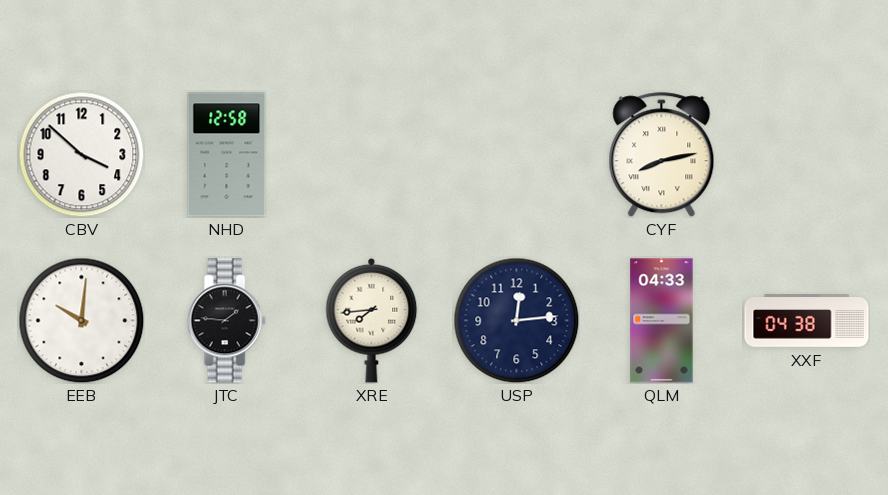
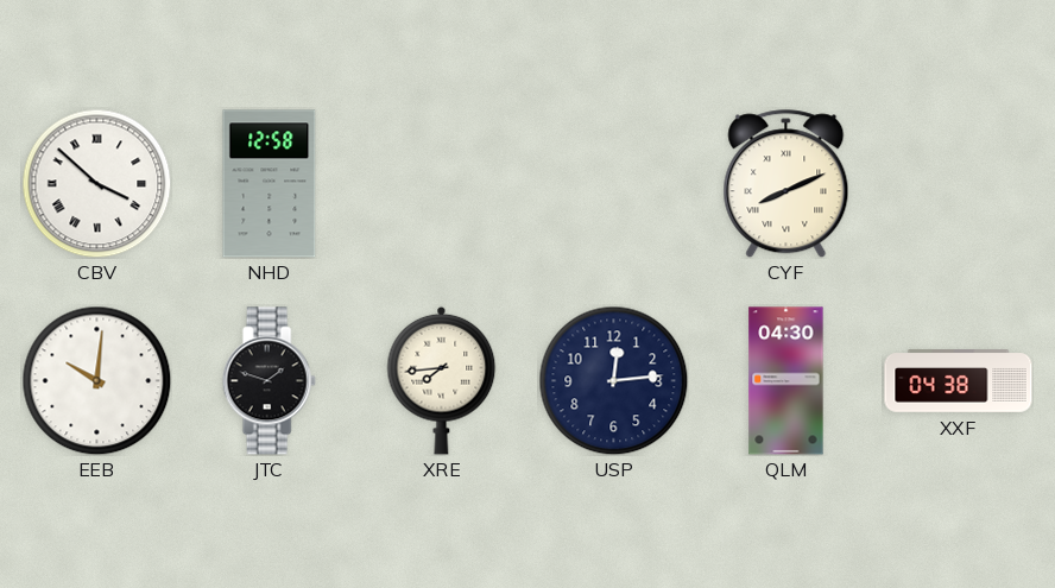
CBV numerals: Arabic -> Roman
CYF: 8:13 -> 8:11
JTC: 1:46 -> 1:48
QLM: 04:33 -> 04:30
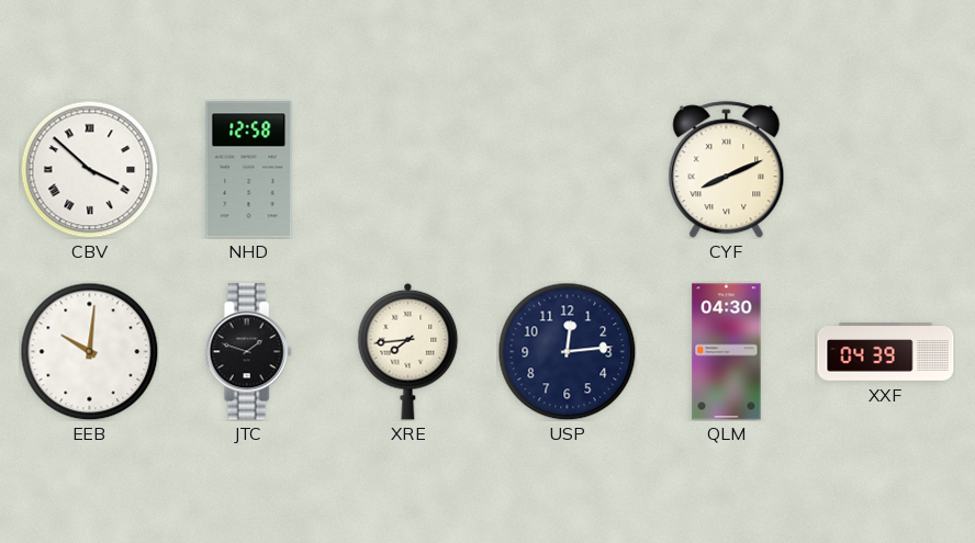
XXF: 04:38 -> 04:39
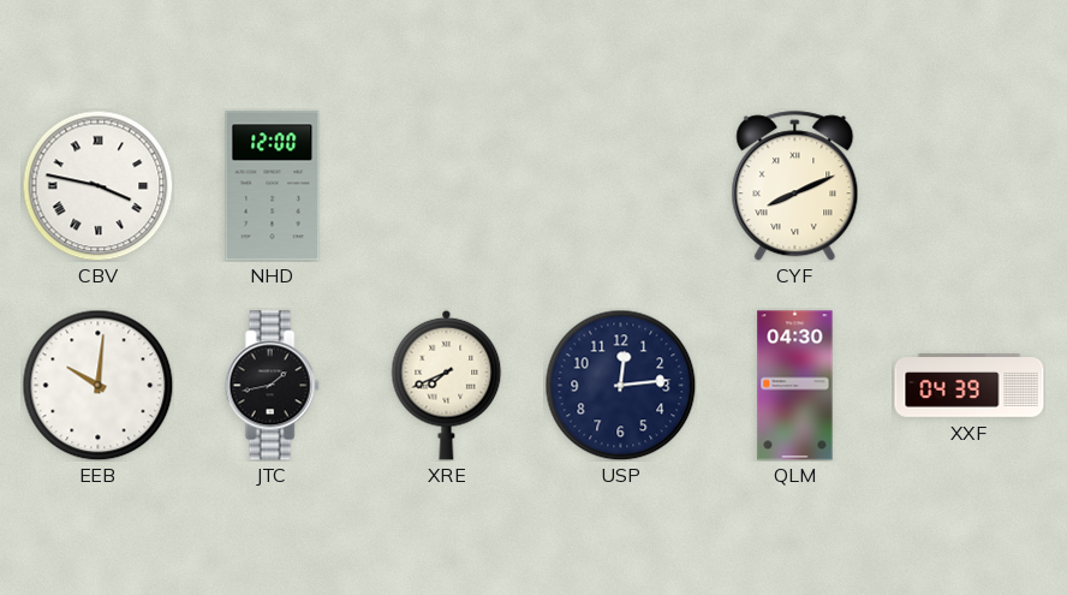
CBV: 3:52 -> 3:47
NHD: 12:58 -> 12:00
JTC: 1:48 -> 1:43
XRE: 7:44 -> 7:41
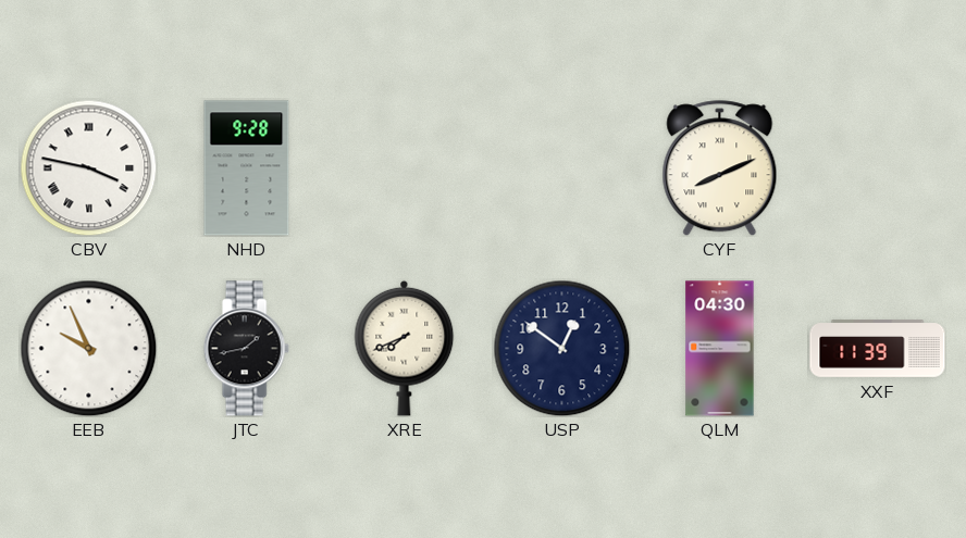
NHD: 12:00 -> 9:28
EEB: 10:01 -> 9:56
USP: 12:14 -> 12:51
XXF: 04:39 -> 11:39
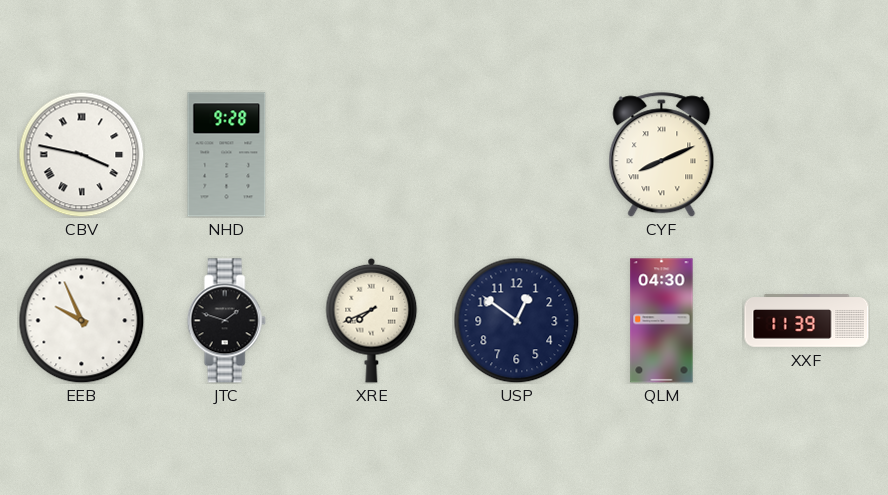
JTC: 1:43 -> 1:48
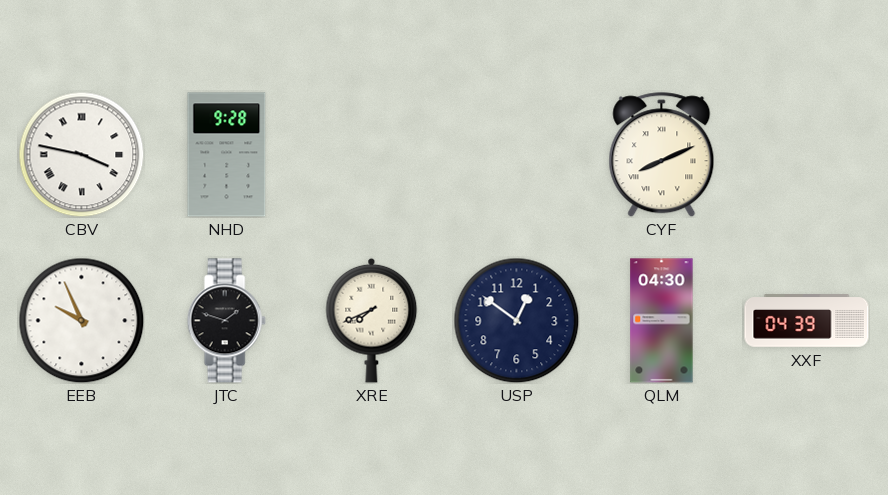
XXF: 11:39 -> 04:39
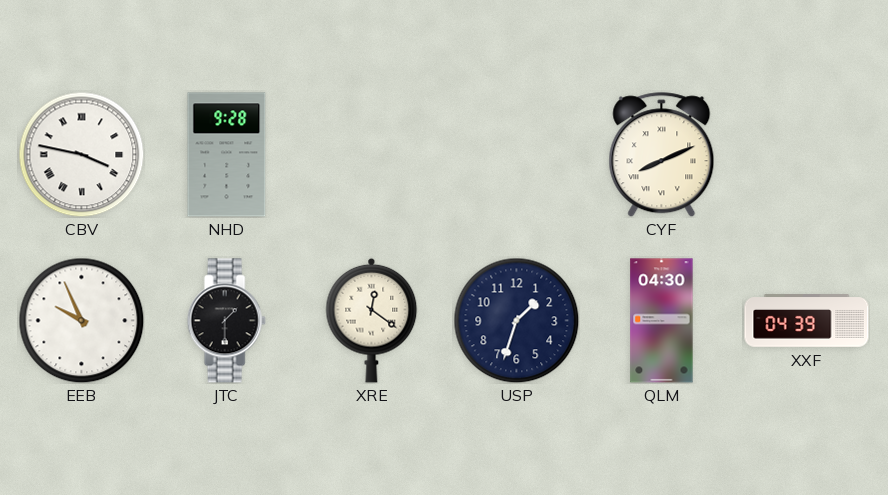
JTC: 1:48 -> 1:30
XRE: 7:41 -> 12:21
USP: 12:51 -> 1:33
